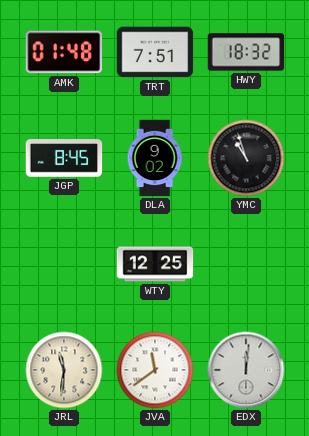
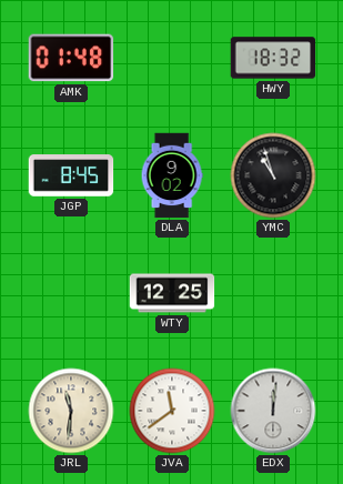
TRT: 7:51 -> none
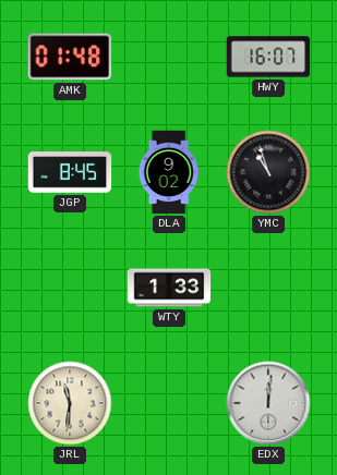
HWY: 18:32 -> 16:07
WTY: 12:25 -> 1:33
JVA: 11:39 -> none
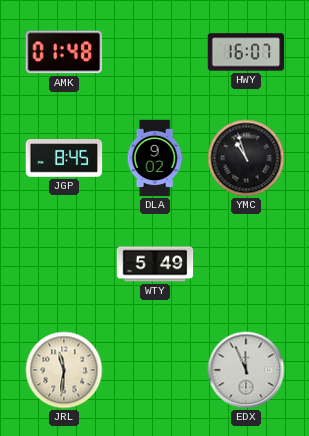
WTY: 1:33 -> 5:49
EDX: 12:01 -> 11:56
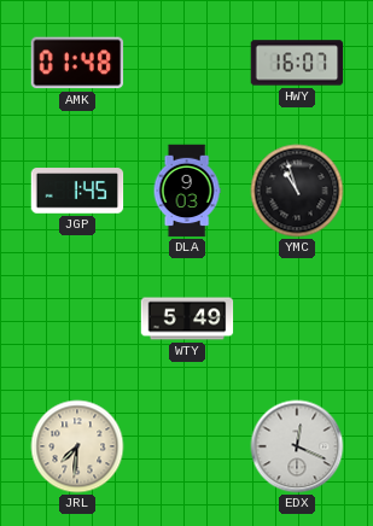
JGP: 8:45 -> 1:45
DLA: 9:02 -> 9:03
JRL: 11:31 -> 7:31
EDX: 11:56 -> 12:19
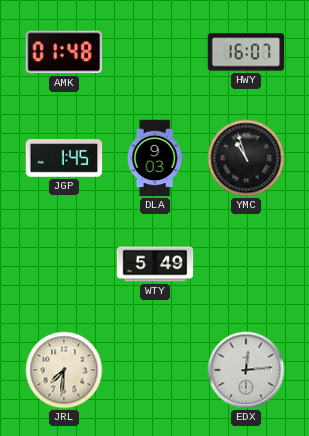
EDX: 12:19 -> 12:14
